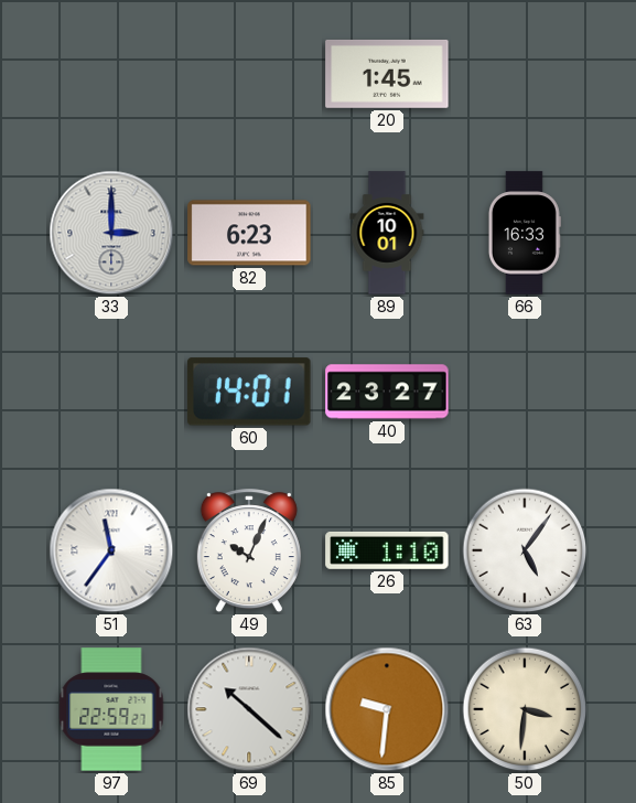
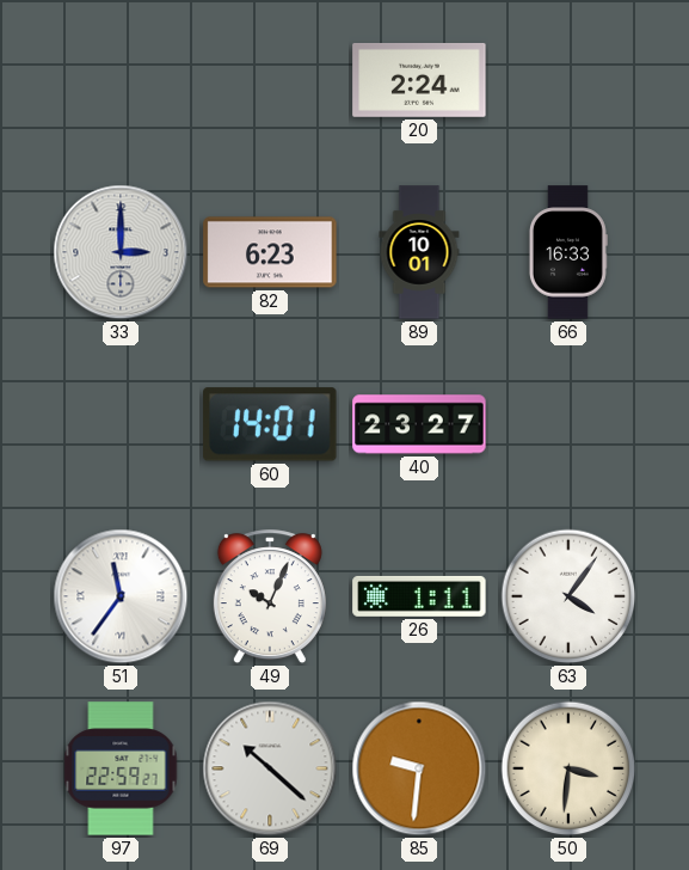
20: 1:45 -> 2:24
26: 1:10 -> 1:11
63: 5:06 -> 4:06
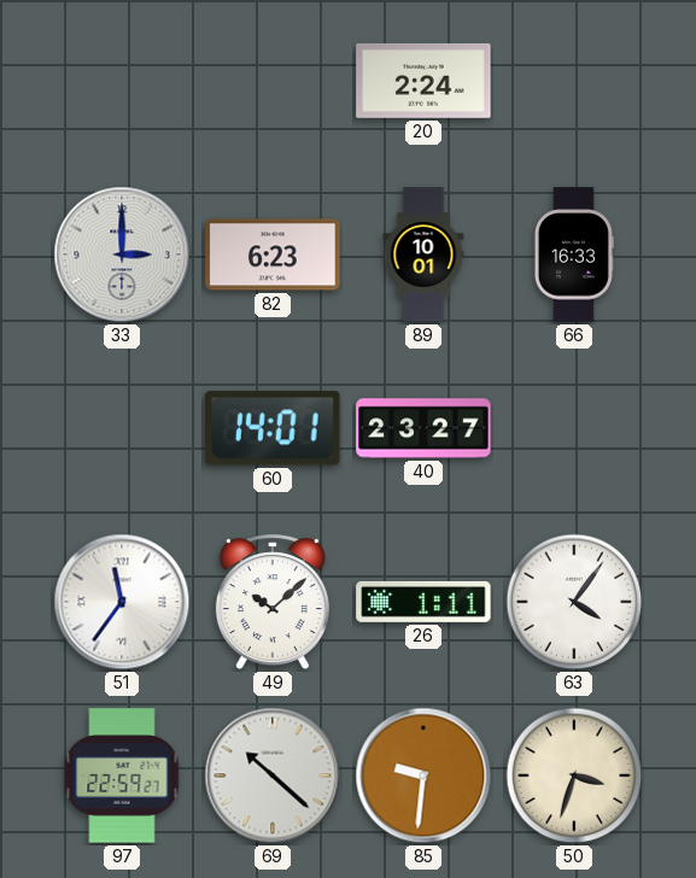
49: 10:04 -> 10:08
50: 3:31 -> 3:33
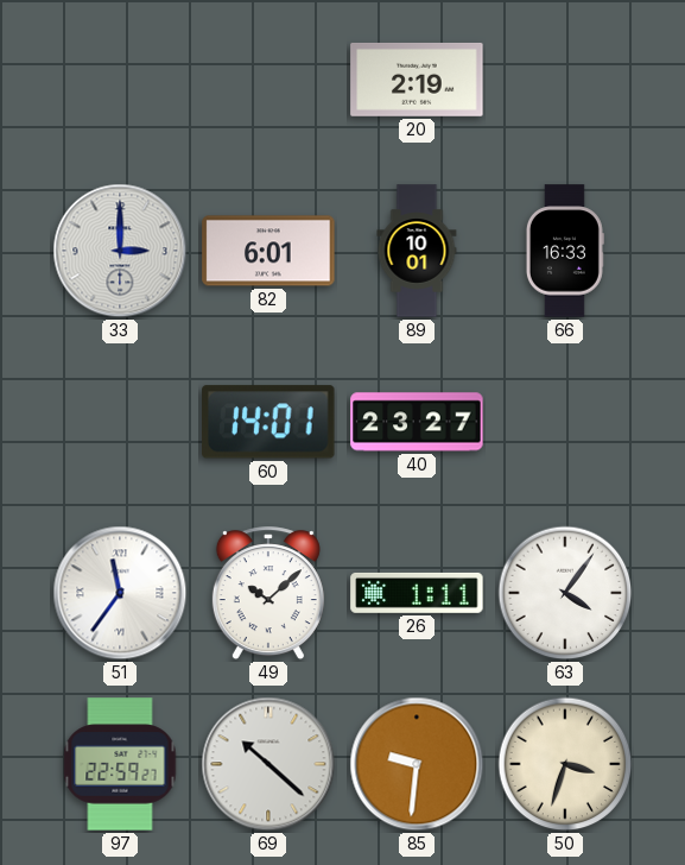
20: 2:24 -> 2:19
82: 6:23 -> 6:01
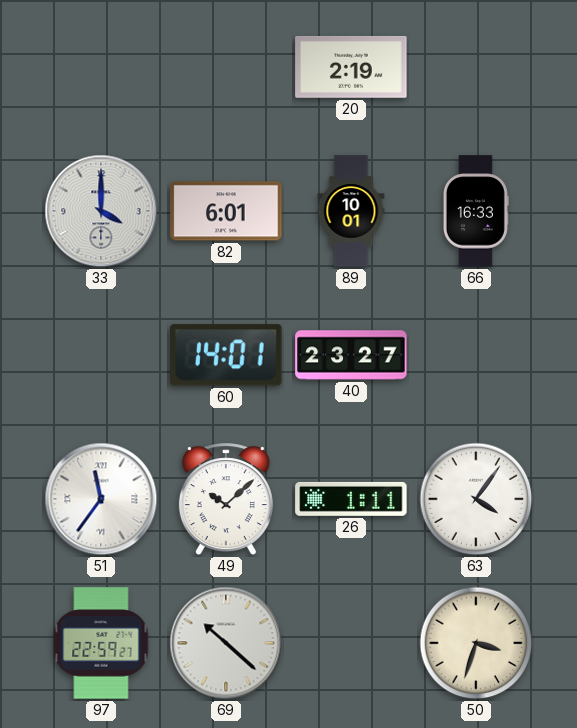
33: 3:00 -> 4:00
85: 9:31 -> none
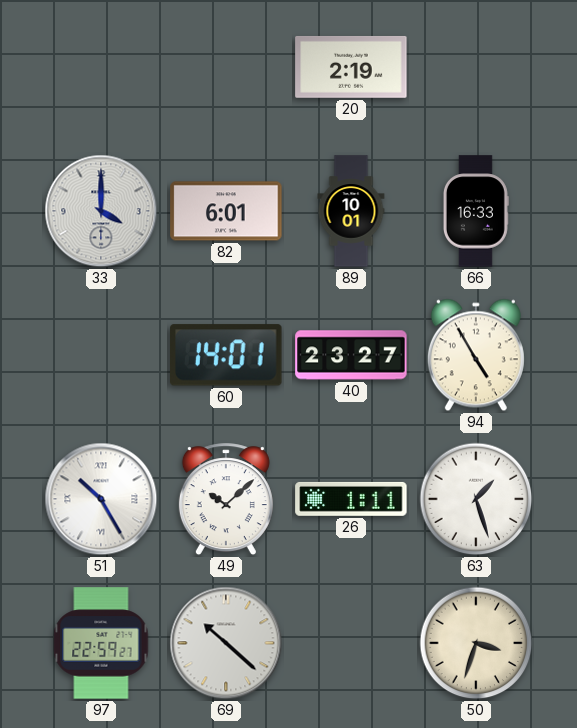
94: none -> 4:55
51: 11:36 -> 10:25
63: 4:06 -> 1:27
